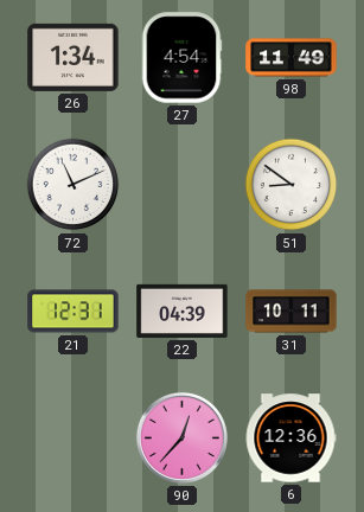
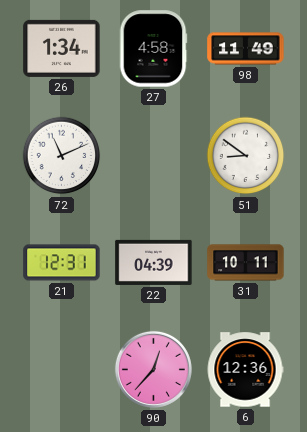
27: 4:54 -> 4:58
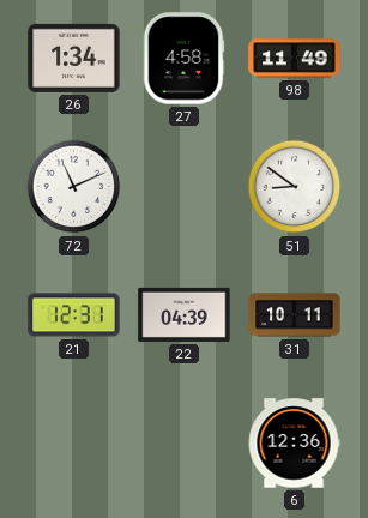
90: 12:37 -> none
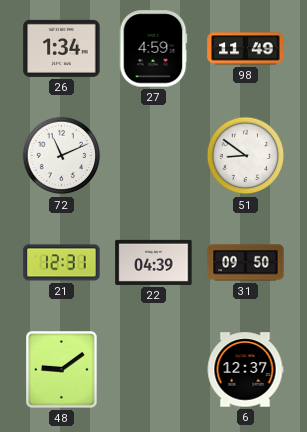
27: 4:58 -> 4:59
31: 10:11 -> 09:50
48: none -> 9:09
6: 12:36 -> 12:37
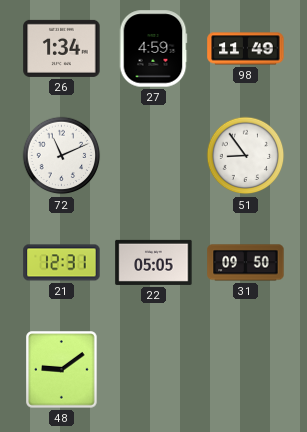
51: 8:51 -> 8:54
22: 04:39 -> 05:05
6: 12:37 -> none
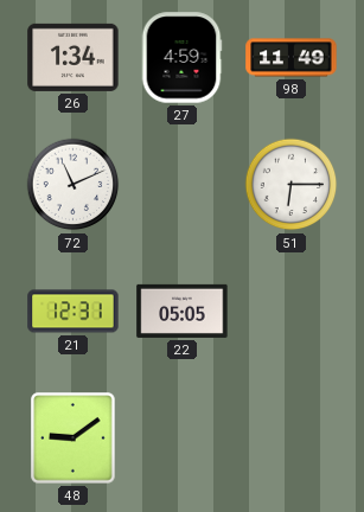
51: 8:54 -> 6:15
31: 09:50 -> none
